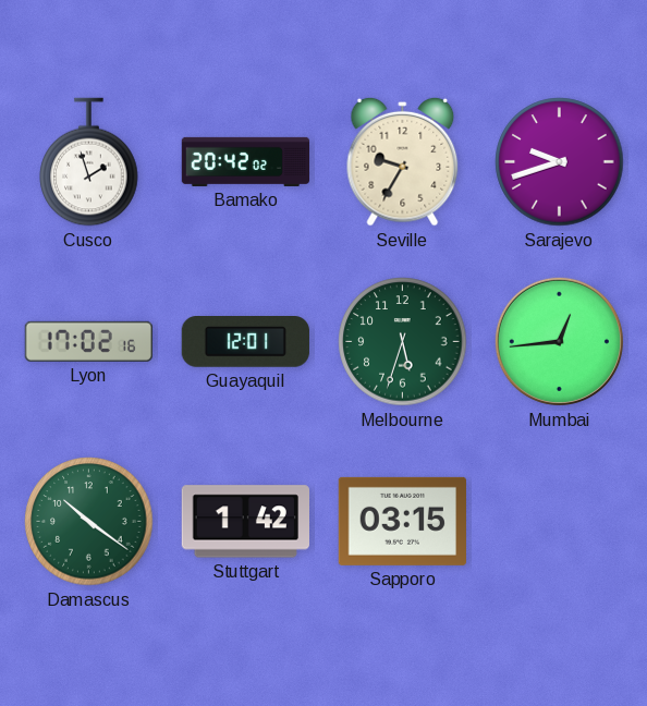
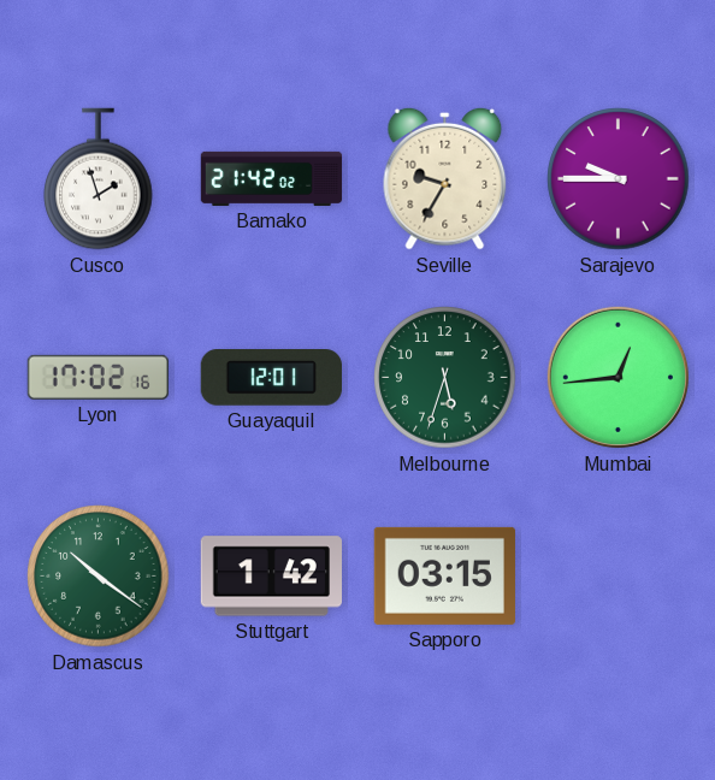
Bamako: 20:42 -> 21:42
Sarajevo: 9:42 -> 9:45
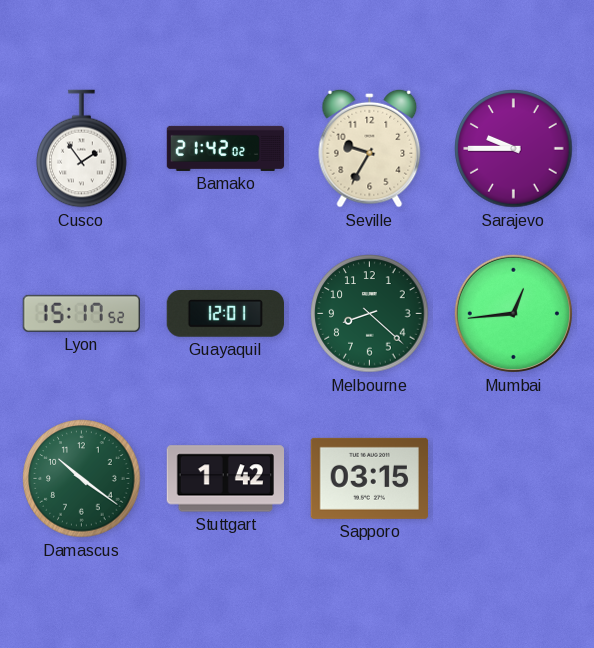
Cusco: 1:57 -> 1:54
Lyon: 17:02 -> 15:17
Melbourne: 5:33 -> 8:22
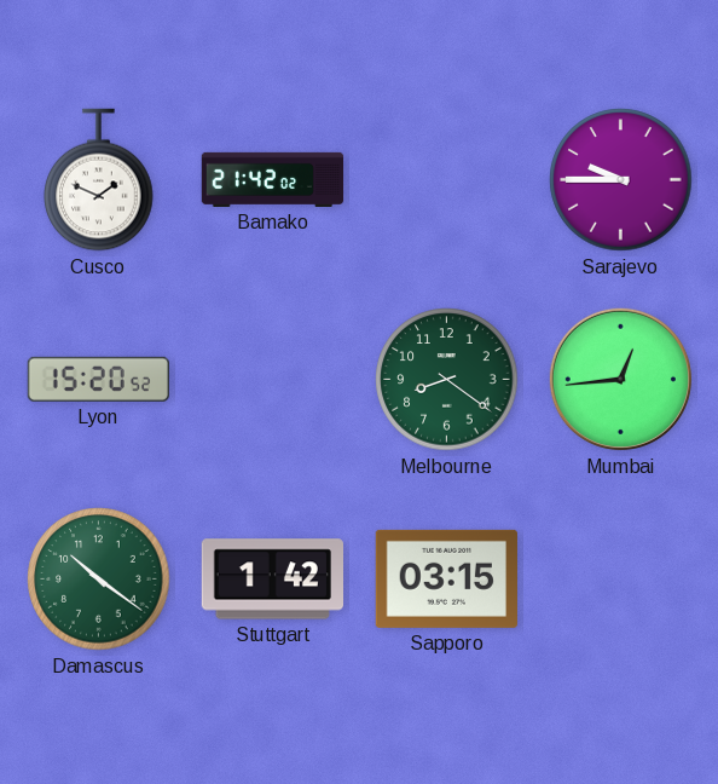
Cusco: 1:54 -> 1:49
Seville: 9:35 -> none
Lyon: 15:17 -> 15:20
Guayaquil: 12:01 -> none
Melbourne: 8:22 -> 8:21
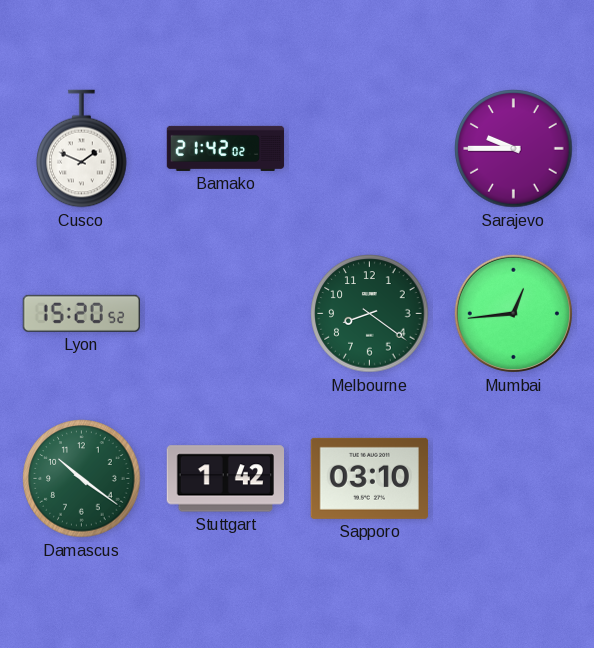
Sapporo: 03:15 -> 03:10
